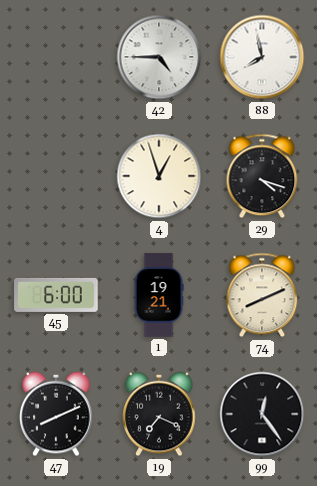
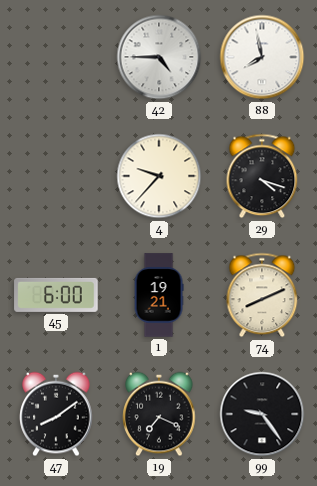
4: 12:57 -> 9:37
47: 8:11 -> 8:09
99: 12:24 -> 9:24
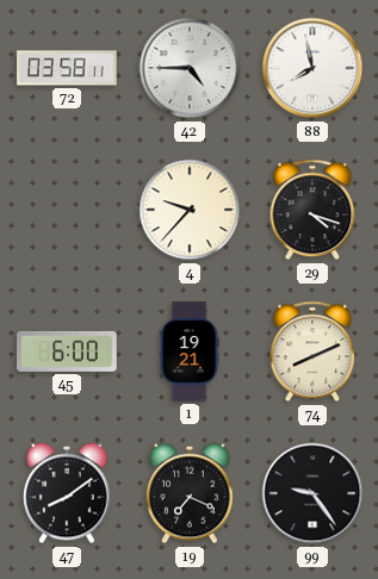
72: none -> 03:58
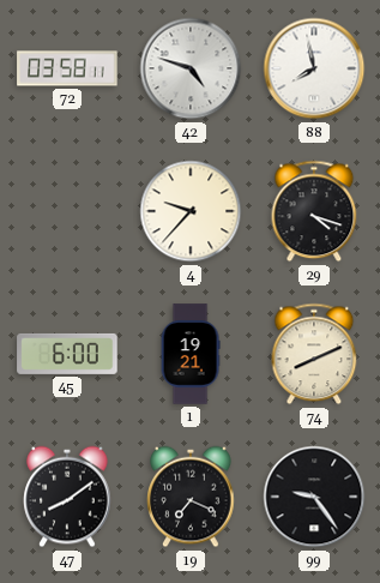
42: 4:45 -> 4:48
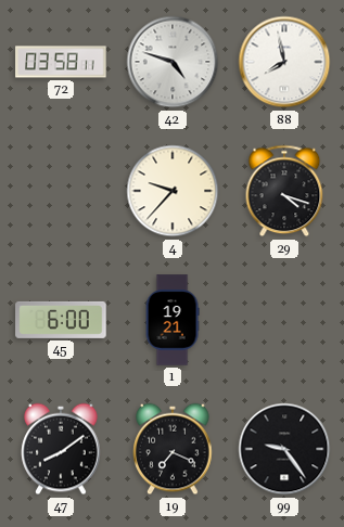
74: 8:11 -> none
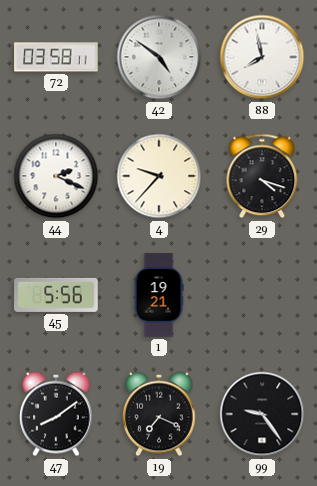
42: 4:48 -> 4:51
44: none -> 2:19
45: 6:00 -> 5:56
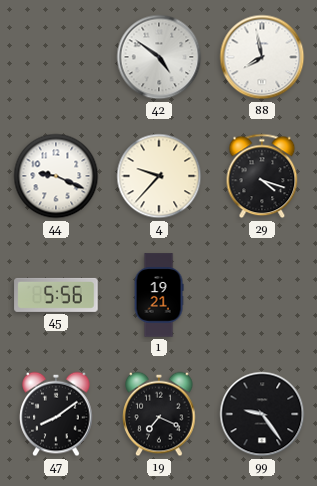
72: 03:58 -> none
44: 2:19 -> 9:19
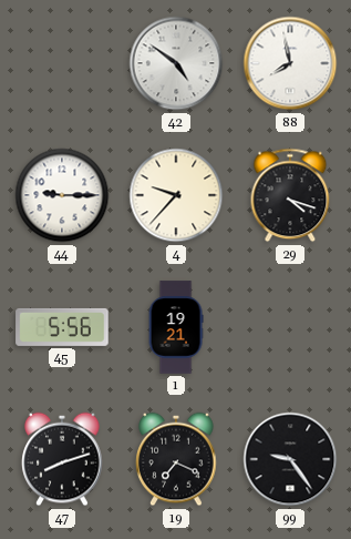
44: 9:19 -> 9:15
47: 8:09 -> 8:12
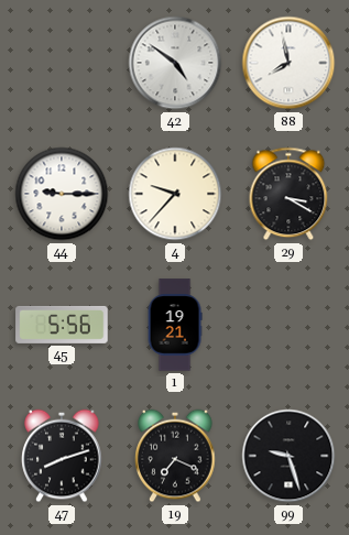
29: 4:18 -> 3:20
99: 9:24 -> 9:27
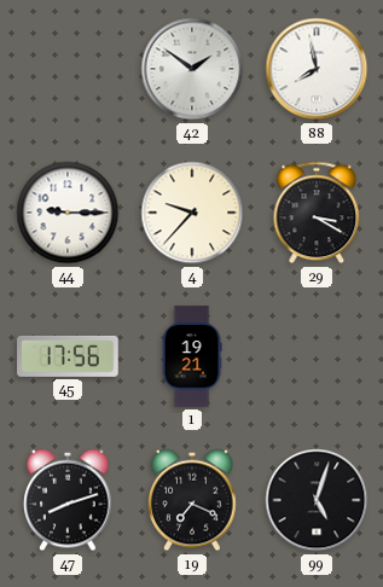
42: 4:51 -> 1:51
45: 5:56 -> 17:56
99: 9:27 -> 5:03
